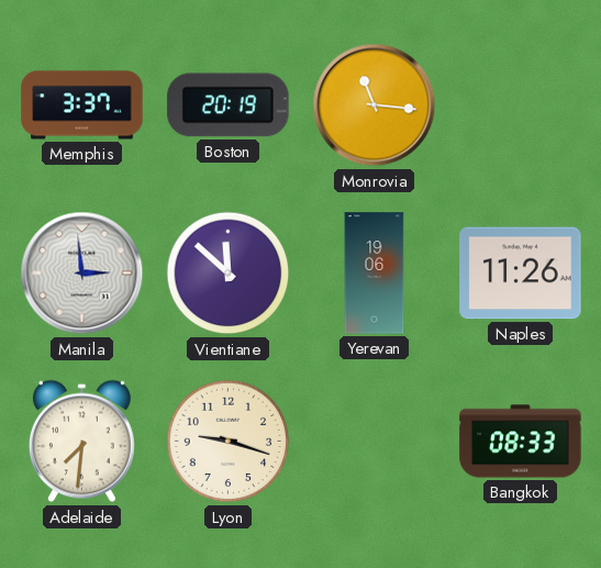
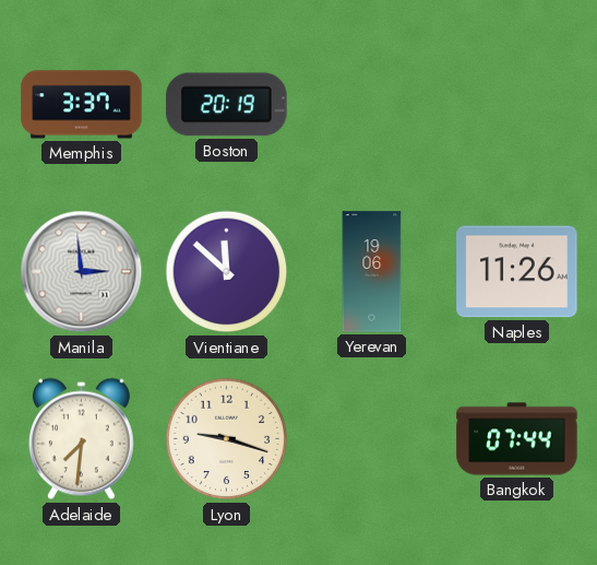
Monrovia: 11:16 -> none
Bangkok: 08:33 -> 07:44
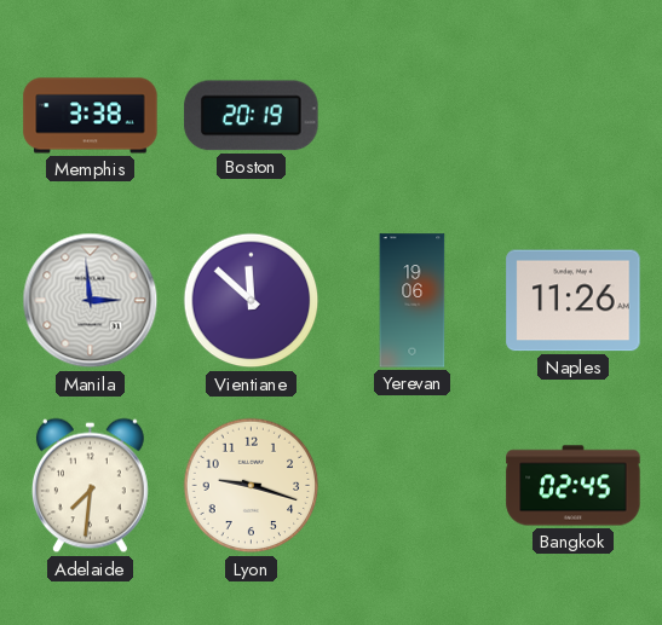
Memphis: 3:37 -> 3:38
Bangkok: 07:44 -> 02:45
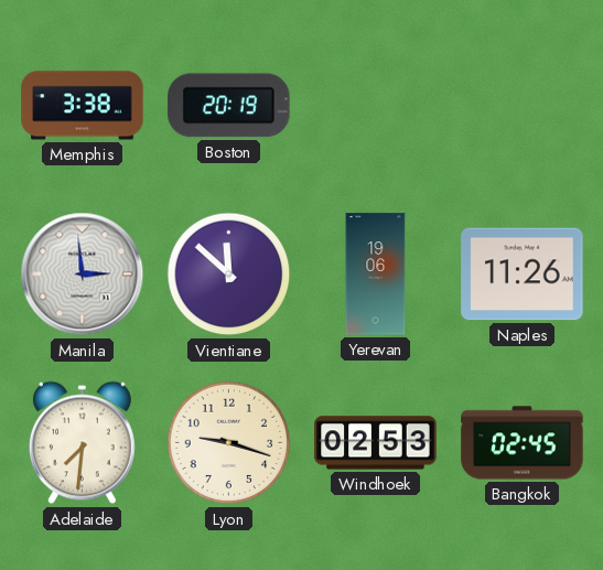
Windhoek: none -> 02:53
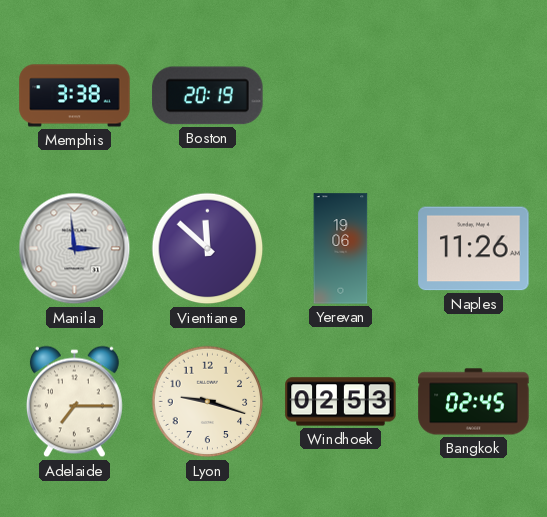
Adelaide: 7:31 -> 7:15
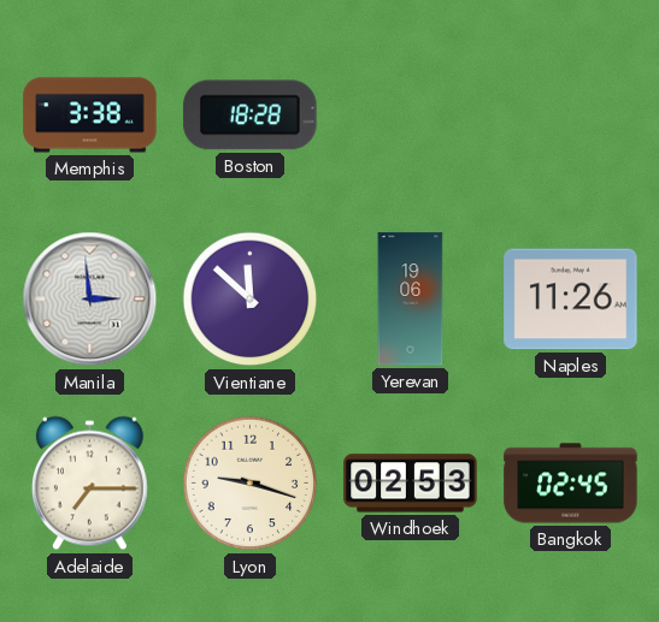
Boston: 20:19 -> 18:28
